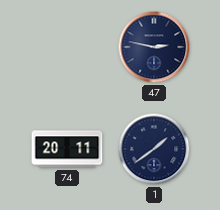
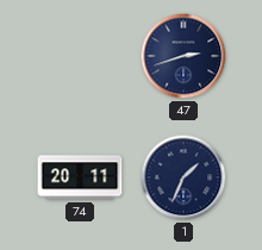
47: 2:47 -> 2:42
1: 1:39 -> 1:34
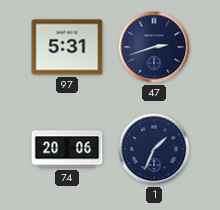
97: none -> 5:31
74: 20:11 -> 20:06
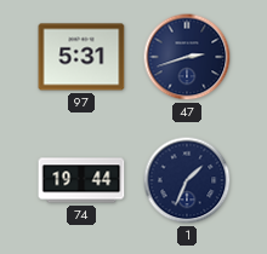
74: 20:06 -> 19:44
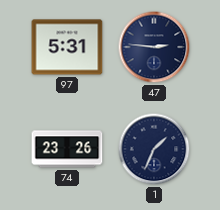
47: 2:42 -> 2:46
74: 19:44 -> 23:26
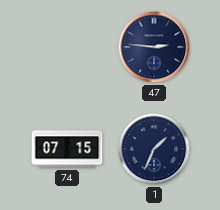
97: 5:31 -> none
74: 23:26 -> 07:15
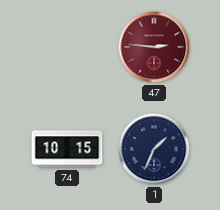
47 dial: navy -> burgundy
74: 07:15 -> 10:15
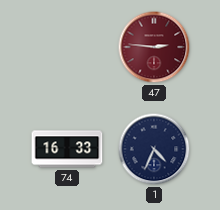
74: 10:15 -> 16:33
1: 1:34 -> 4:34
